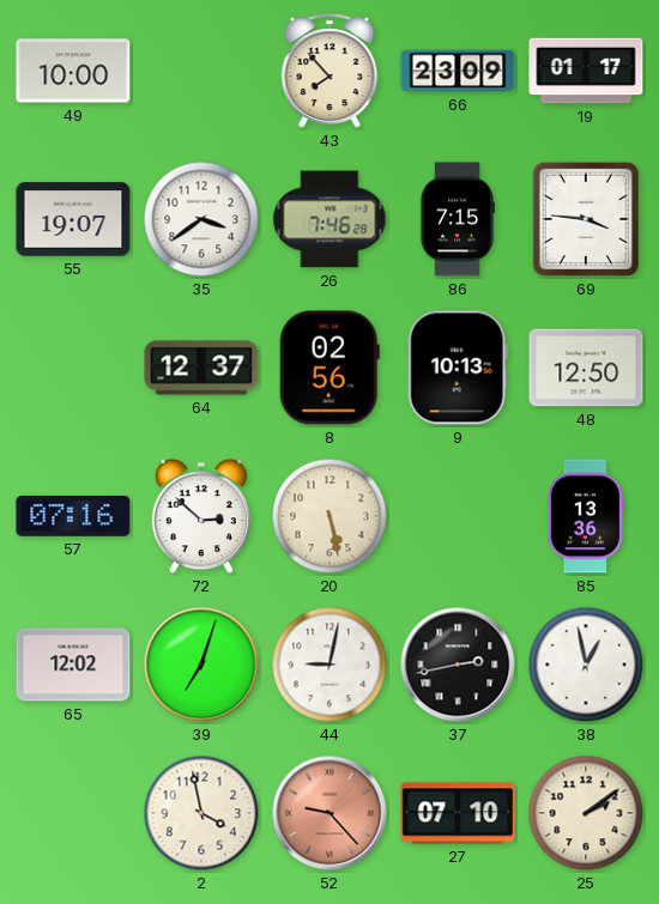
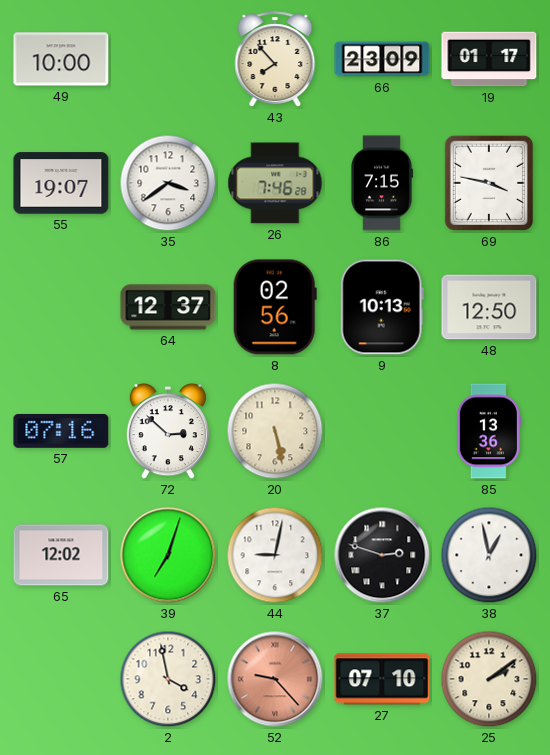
69: 3:46 -> 3:47
37: 2:43 -> 2:48
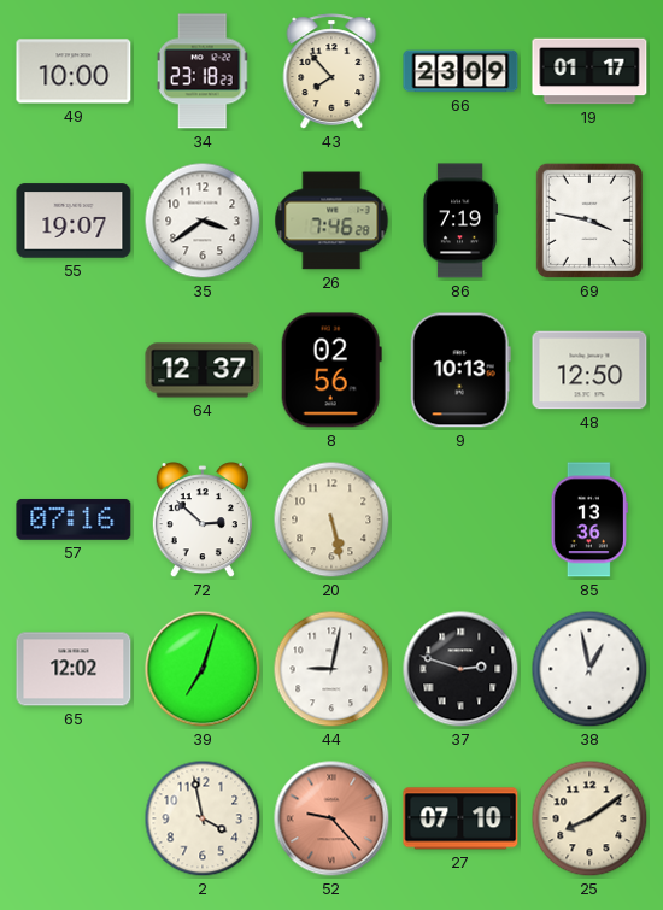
34: none -> 23:18
86: 7:15 -> 7:19
25: 2:09 -> 8:09
